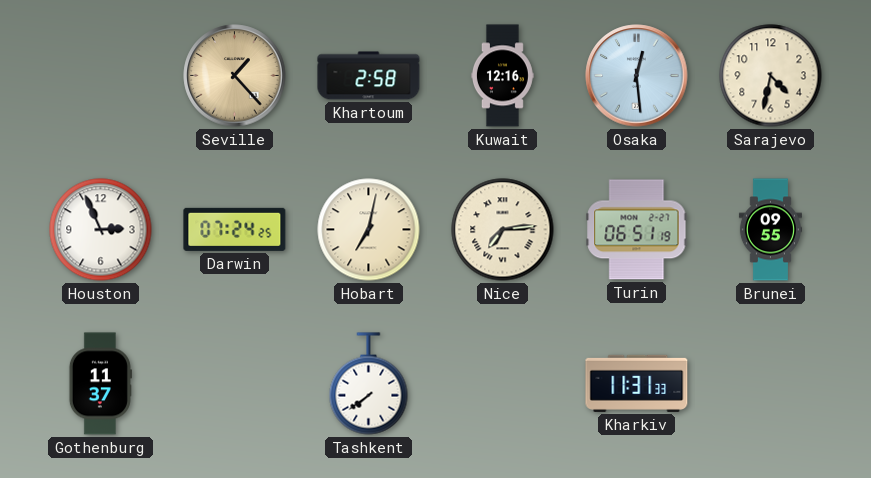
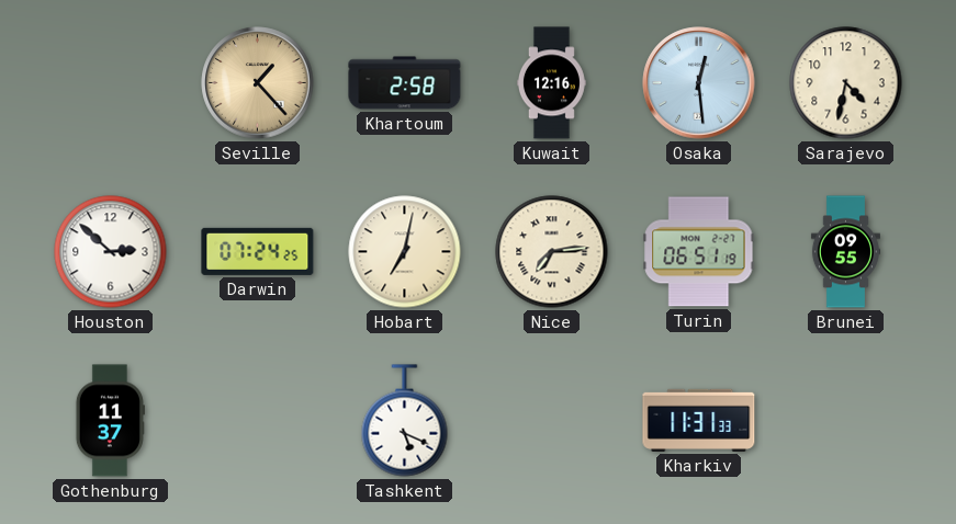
Houston: 2:56 -> 2:52
Tashkent: 7:39 -> 5:19
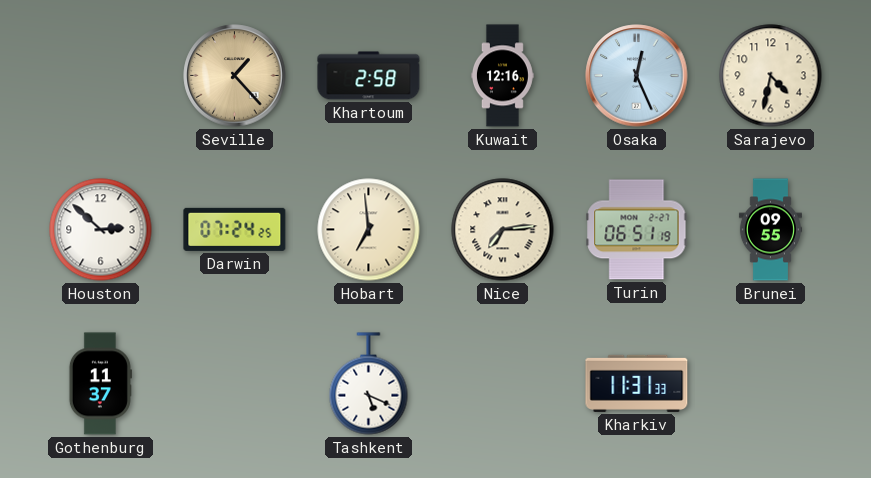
Osaka: 12:29 -> 12:26
Hobart: 7:02 -> 6:59
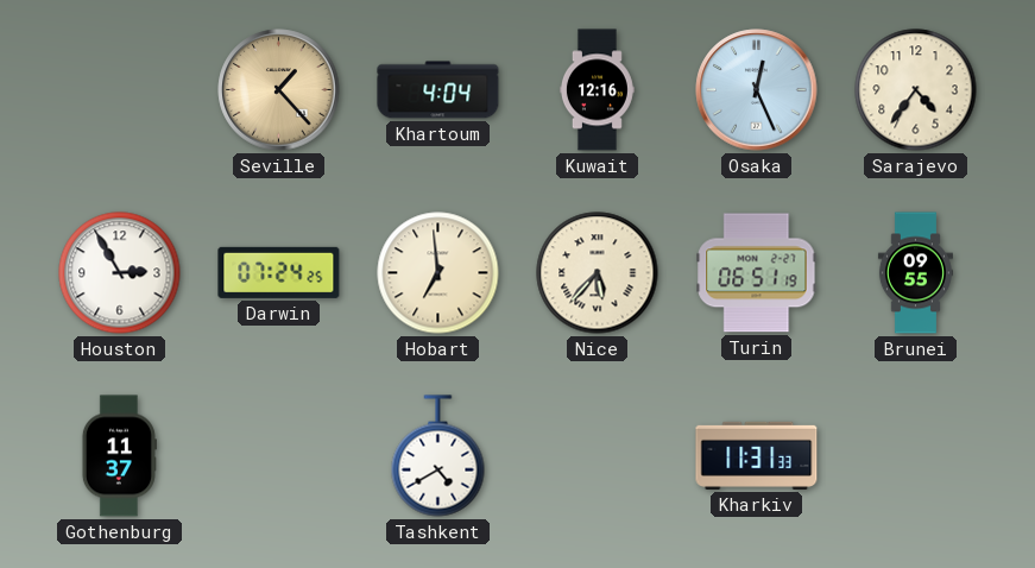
Khartoum: 2:58 -> 4:04
Sarajevo: 4:32 -> 4:36
Houston: 2:52 -> 2:55
Nice: 7:14 -> 5:37
Tashkent: 5:19 -> 4:40
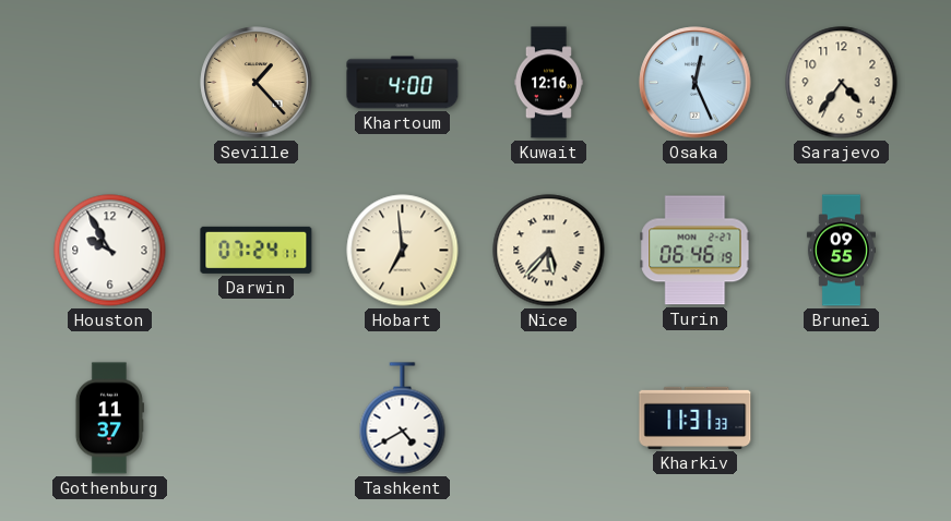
Khartoum: 4:04 -> 4:00
Houston: 2:55 -> 9:55
Darwin: 07:24:25 -> 07:24:11
Turin: 06:51 -> 06:46
